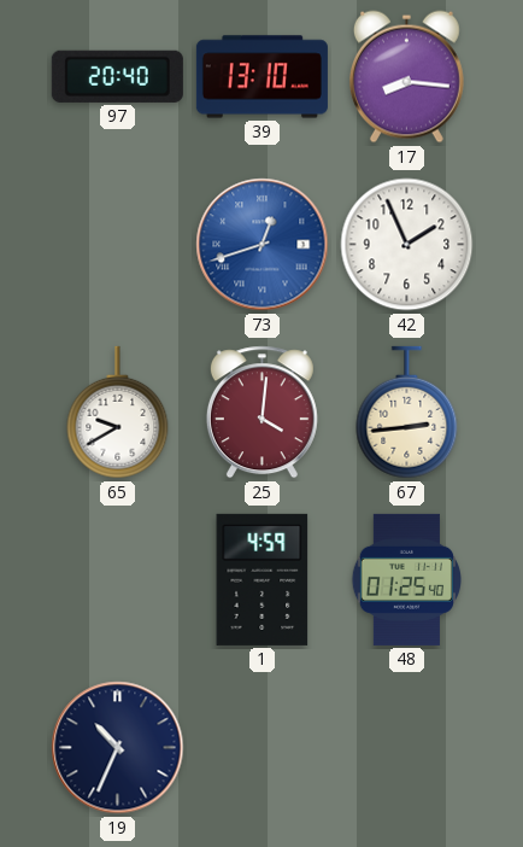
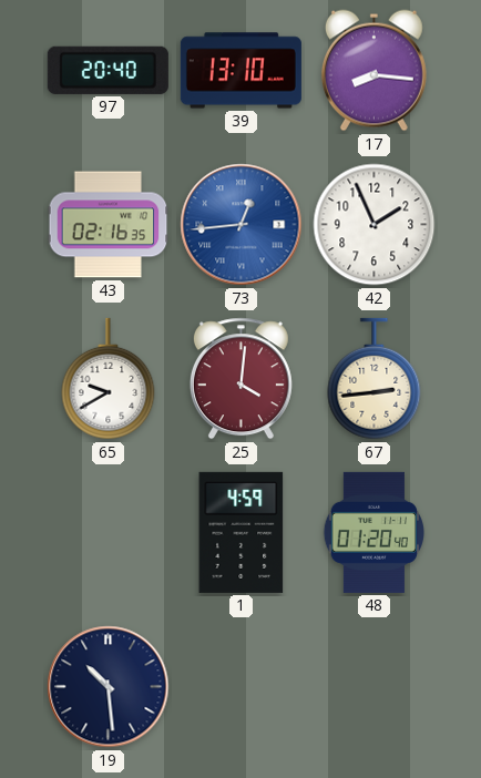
43: none -> 02:16
73: 12:42 -> 12:44
48: 01:25 -> 01:20
19: 10:34 -> 10:29
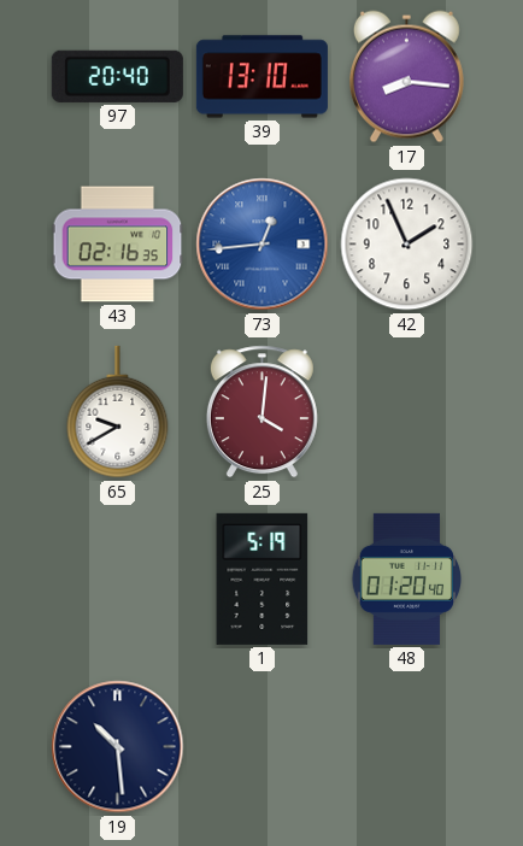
67: 2:44 -> none
1: 4:59 -> 5:19
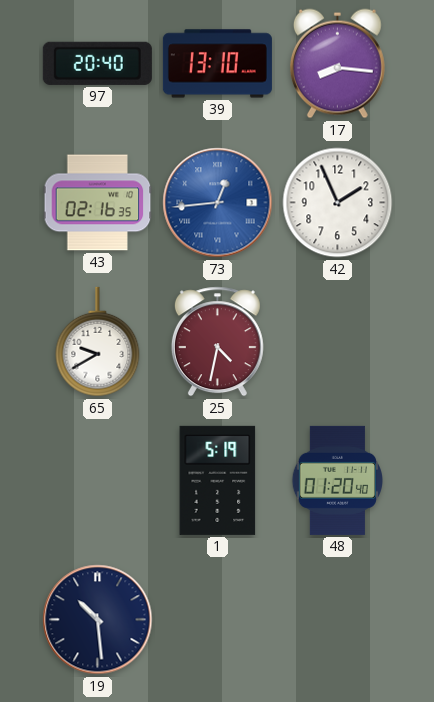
25: 4:01 -> 4:32
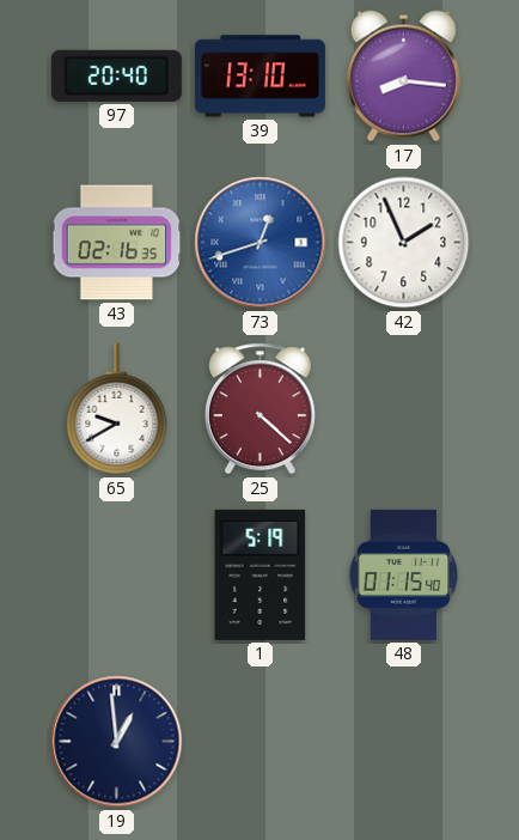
73: 12:44 -> 12:42
25: 4:32 -> 4:22
48: 01:20 -> 01:15
19: 10:29 -> 12:59
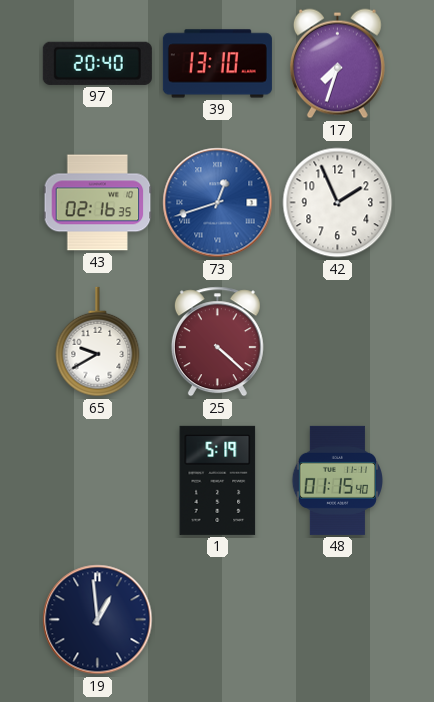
17: 8:16 -> 7:33
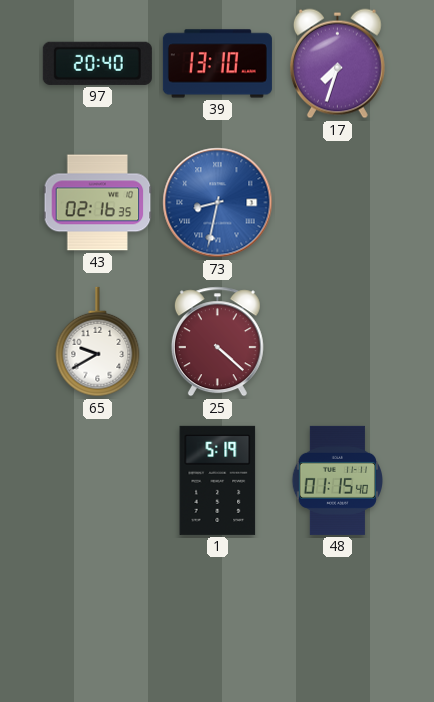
73: 12:42 -> 8:32
42: 1:56 -> none
19: 12:59 -> none
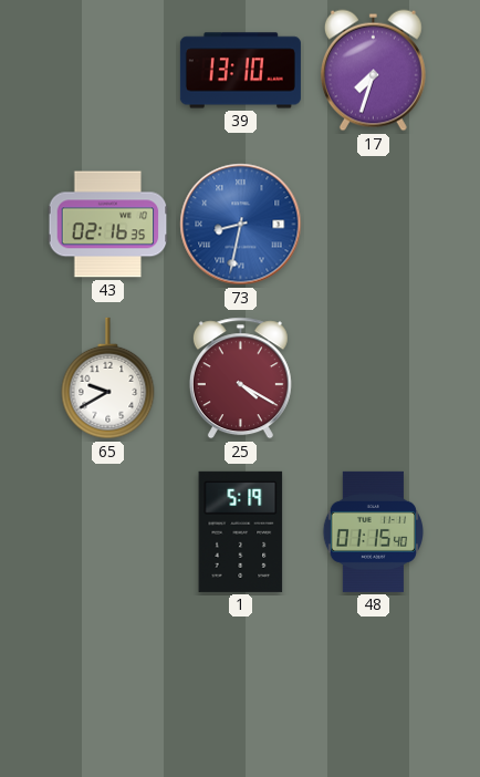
97: 20:40 -> none
25: 4:22 -> 4:20
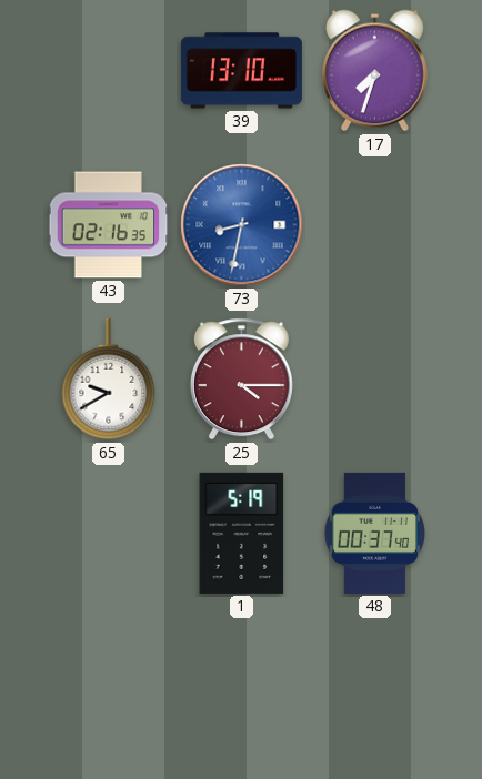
25: 4:20 -> 4:15
48: 01:15 -> 00:37
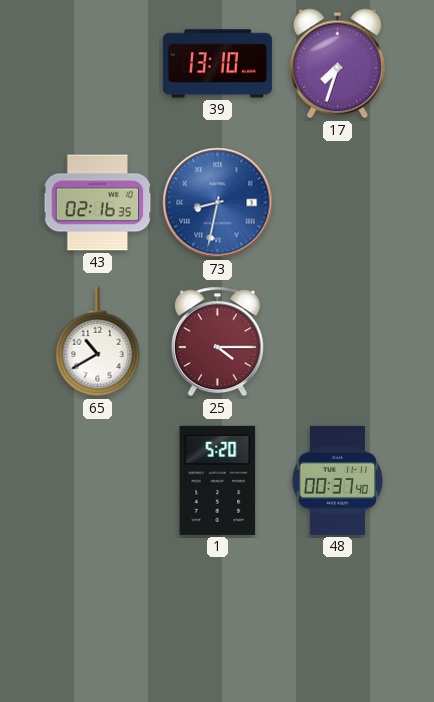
65: 9:40 -> 10:40
1: 5:19 -> 5:20
